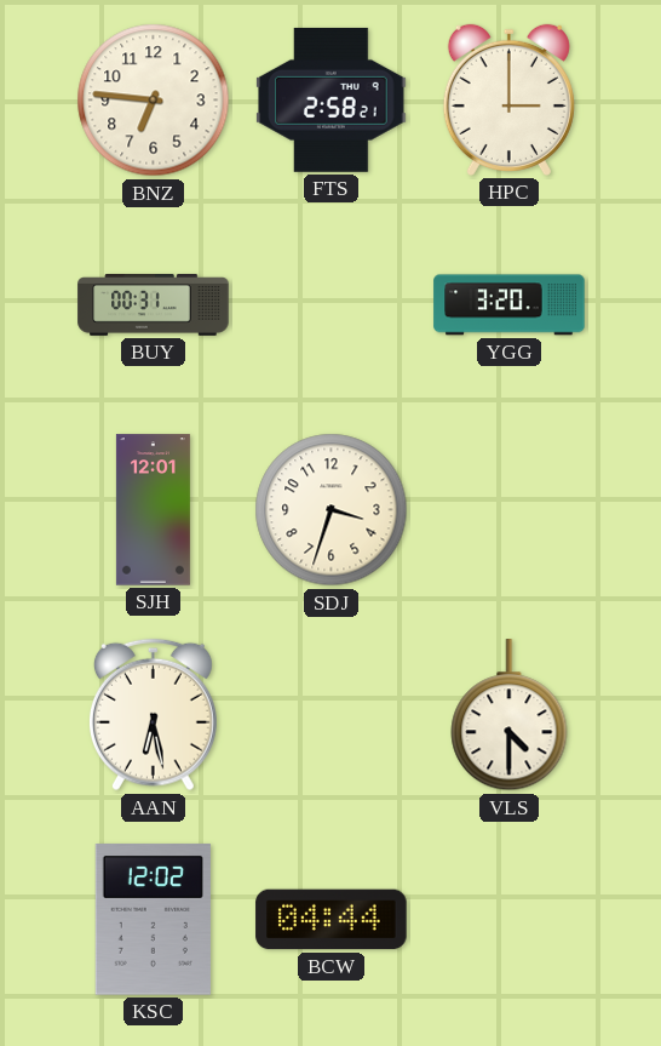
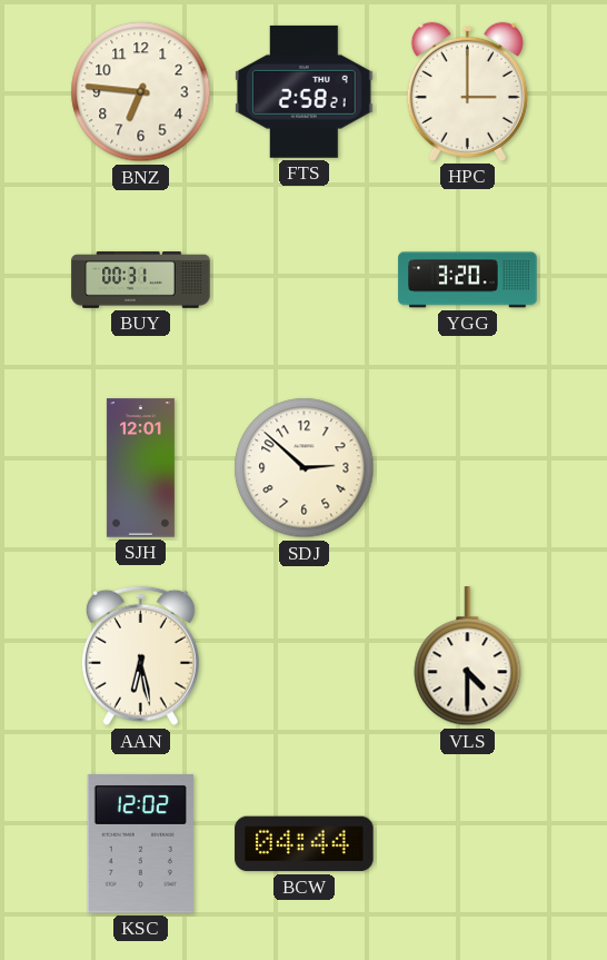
SDJ: 3:33 -> 2:52
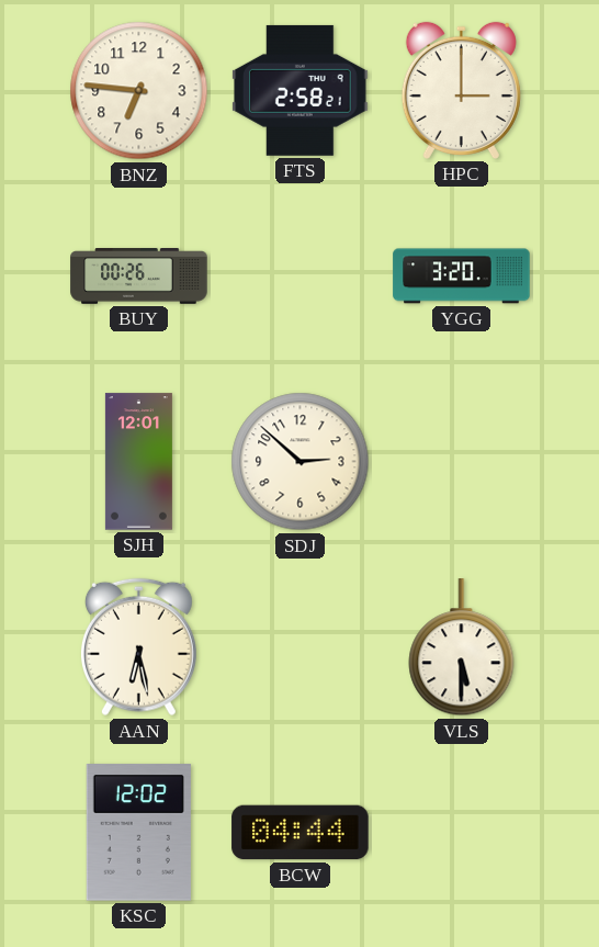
BUY: 00:31 -> 00:26
VLS: 4:30 -> 5:30
